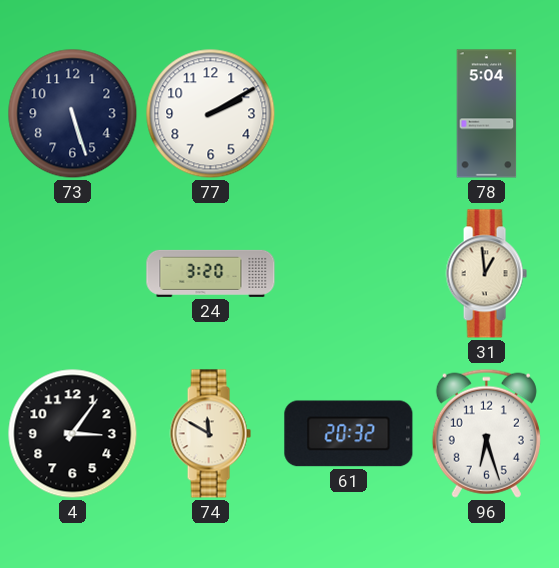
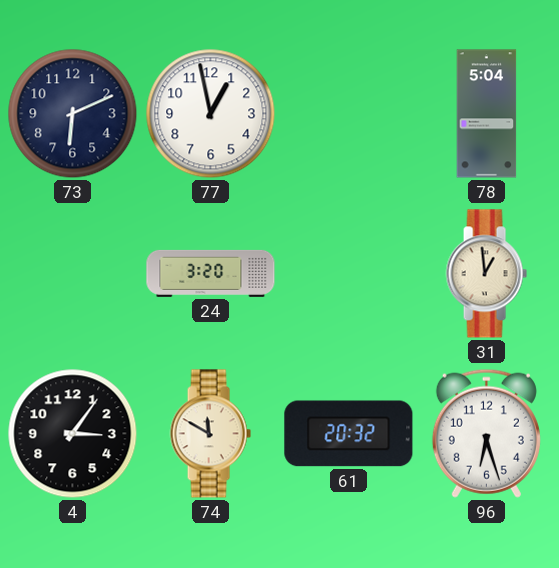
73: 5:27 -> 6:11
77: 2:10 -> 12:58
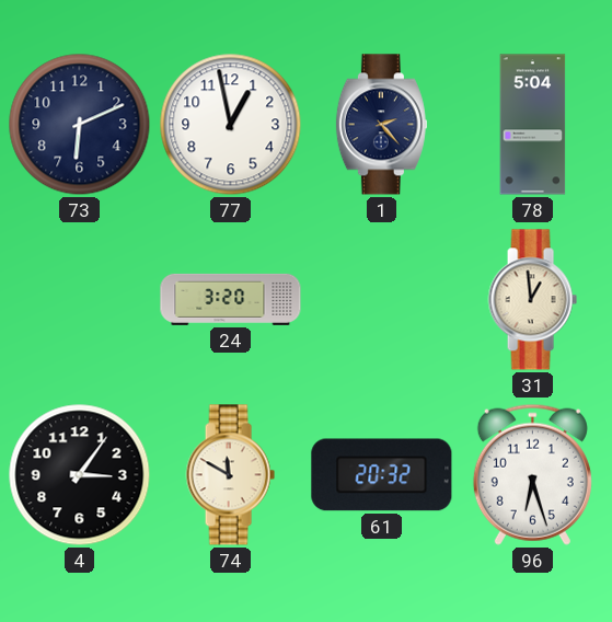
1: none -> 2:23
